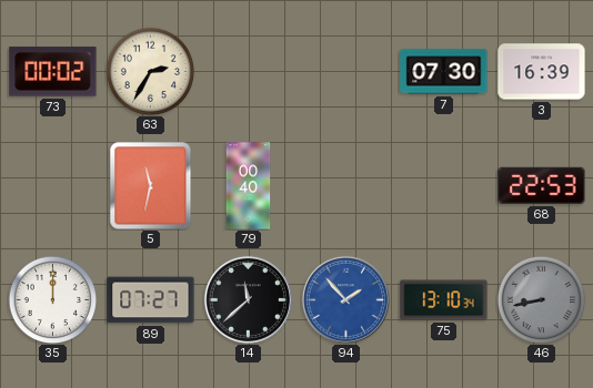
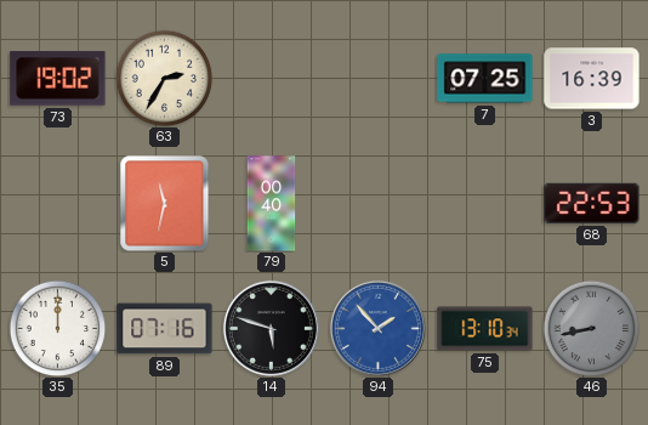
73: 00:02 -> 19:02
7: 07:30 -> 07:25
89: 07:27 -> 07:16
14: 11:38 -> 5:48
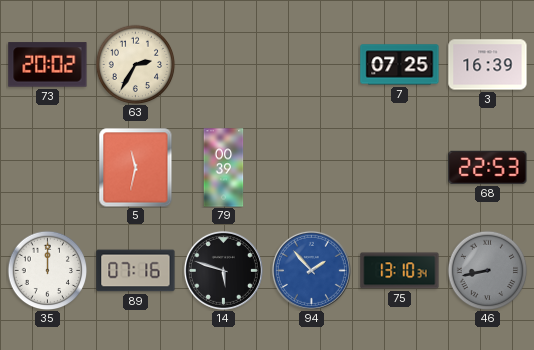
73: 19:02 -> 20:02
79: 00:40 -> 00:39
